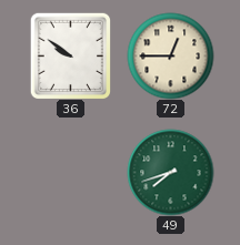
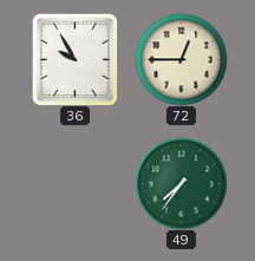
36: 9:51 -> 9:55
49: 7:42 -> 7:36
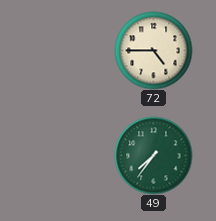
36: 9:55 -> none
72: 12:45 -> 4:45
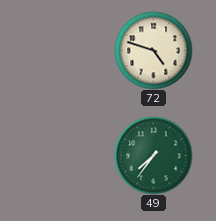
72: 4:45 -> 4:48
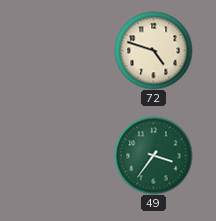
49: 7:36 -> 3:36
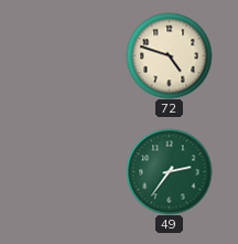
49: 3:36 -> 2:36
